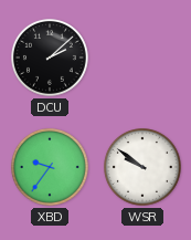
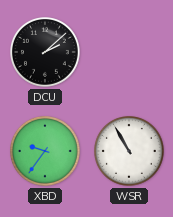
WSR: 9:51 -> 10:55
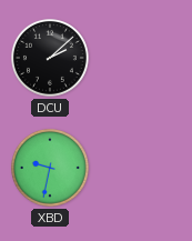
XBD: 9:36 -> 9:32
WSR: 10:55 -> none
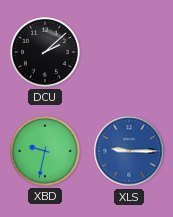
XLS: none -> 9:15
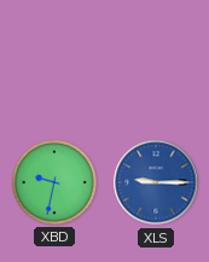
DCU: 2:08 -> none
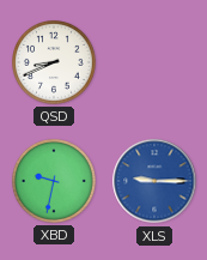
QSD: none -> 8:41
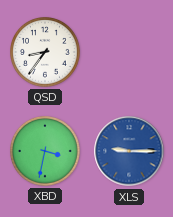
QSD: 8:41 -> 8:36
XBD: 9:32 -> 3:32
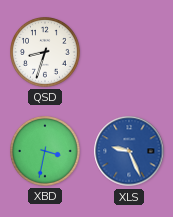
QSD: 8:36 -> 8:33
XLS: 9:15 -> 9:26
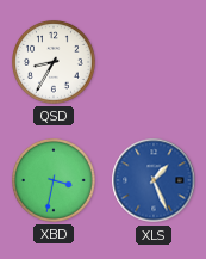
QSD: 8:33 -> 8:35
XLS: 9:26 -> 1:26
